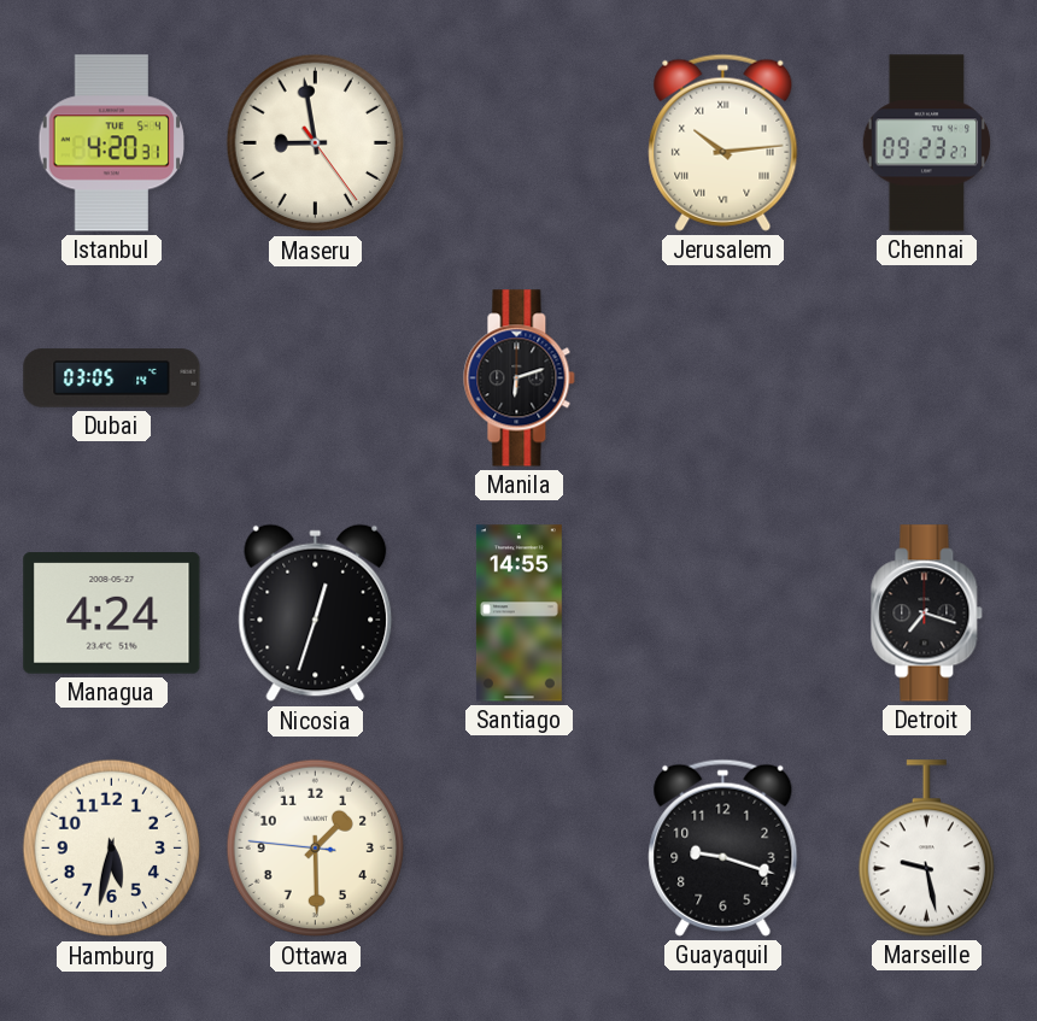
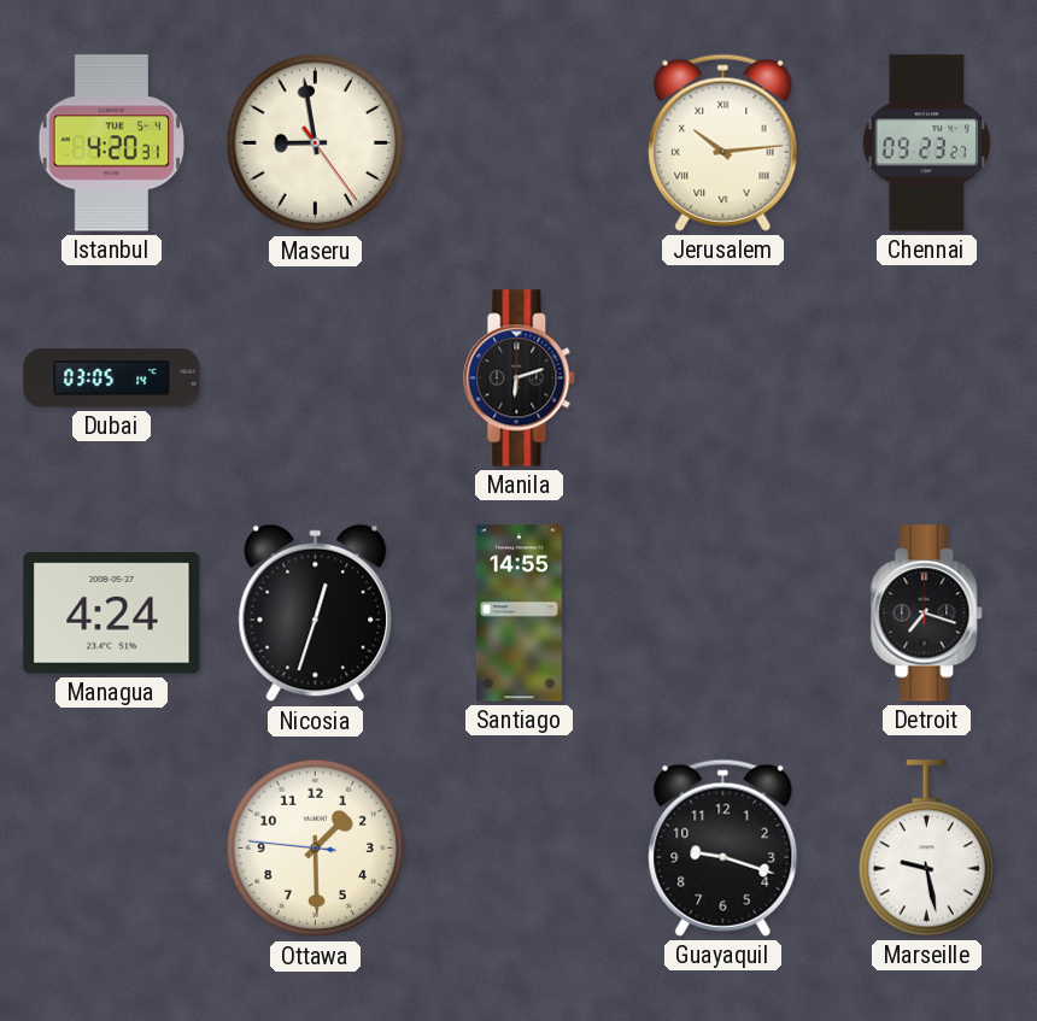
Hamburg: 5:32 -> none
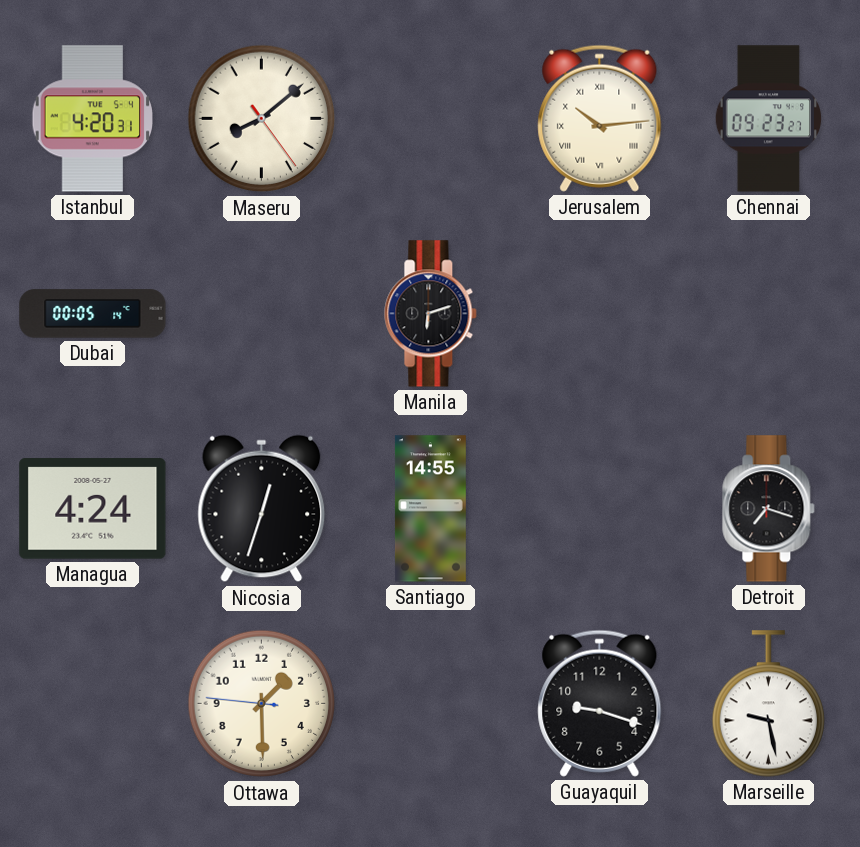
Maseru: 8:58 -> 8:08
Dubai: 03:05 -> 00:05
